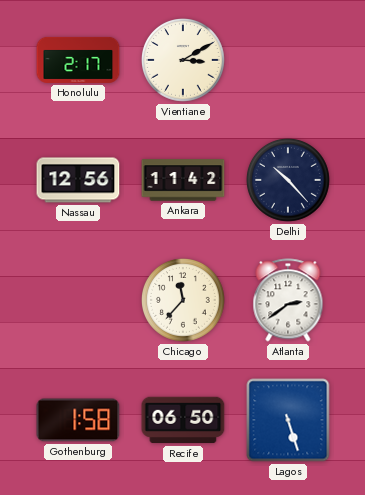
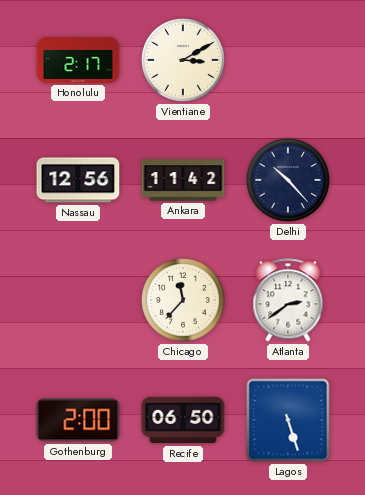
Gothenburg: 1:58 -> 2:00
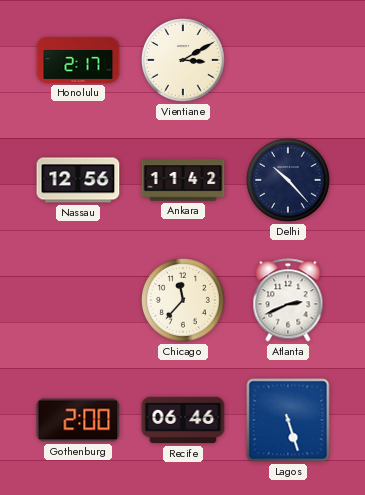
Atlanta: 2:39 -> 2:41
Recife: 06:50 -> 06:46
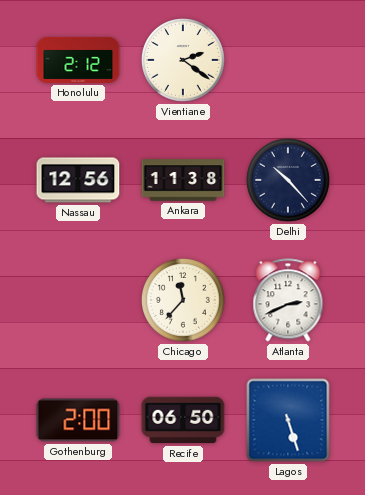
Honolulu: 2:17 -> 2:12
Vientiane: 3:10 -> 2:21
Ankara: 11:42 -> 11:38
Recife: 06:46 -> 06:50
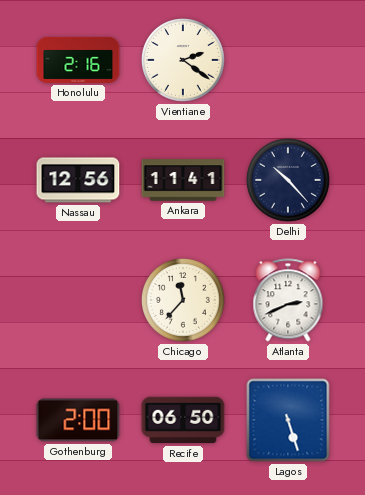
Honolulu: 2:12 -> 2:16
Ankara: 11:38 -> 11:41
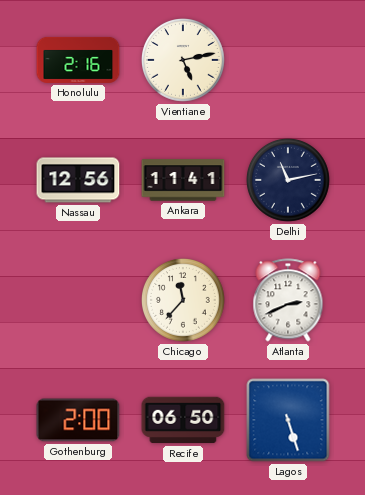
Vientiane: 2:21 -> 5:13
Delhi: 10:23 -> 11:13
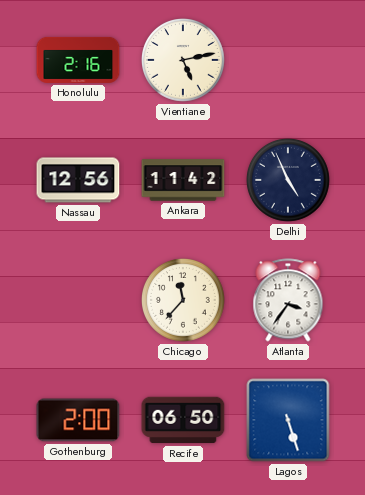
Ankara: 11:41 -> 11:42
Delhi: 11:13 -> 4:56
Atlanta: 2:41 -> 3:36
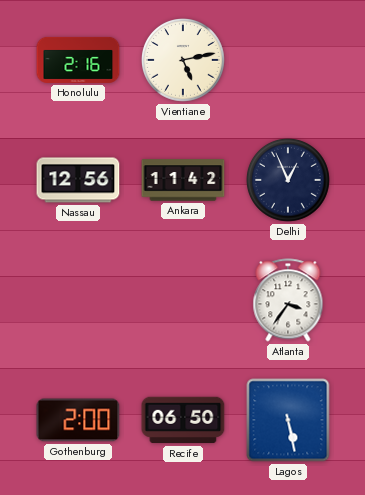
Delhi: 4:56 -> 12:56
Chicago: 11:37 -> none
Lagos: 5:27 -> 5:28
